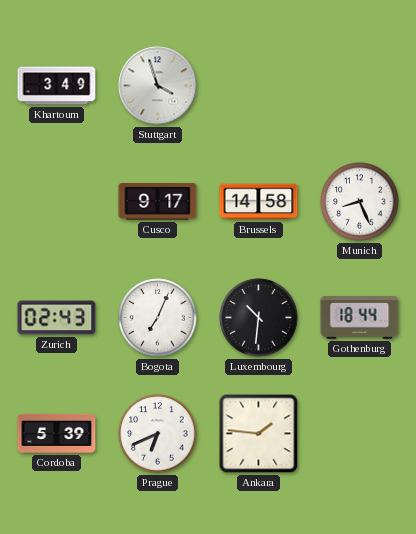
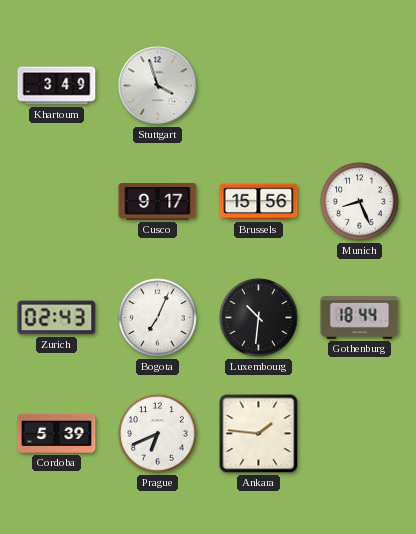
Brussels: 14:58 -> 15:56
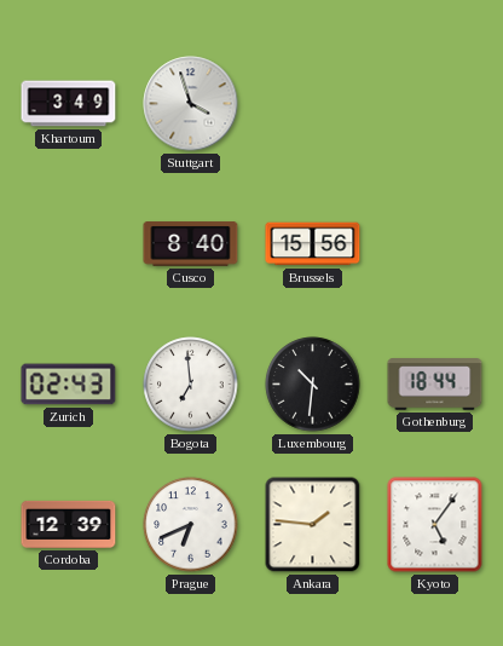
Cusco: 9:17 -> 8:40
Munich: 8:26 -> none
Bogota: 7:04 -> 6:59
Cordoba: 5:39 -> 12:39
Kyoto: none -> 5:06
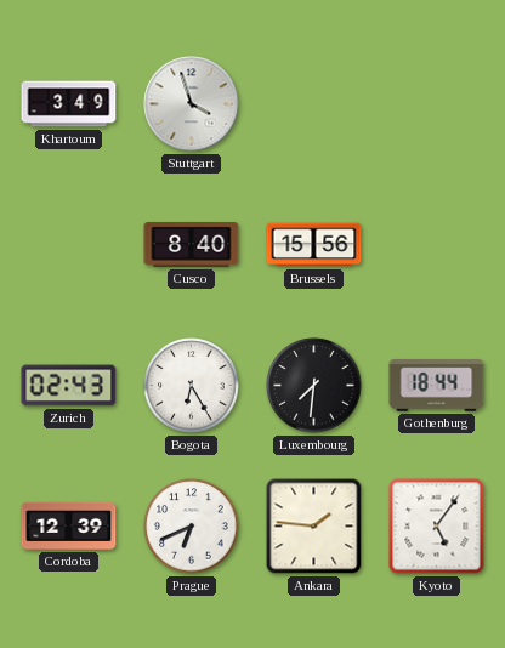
Bogota: 6:59 -> 6:25
Luxembourg: 10:31 -> 7:31
